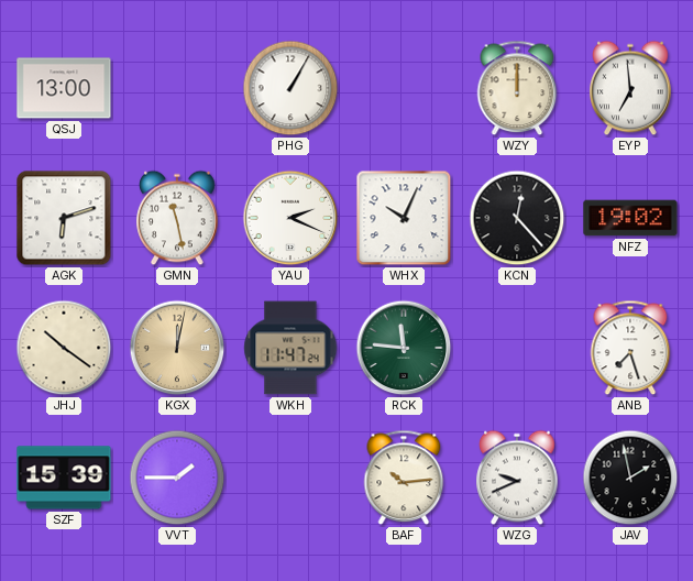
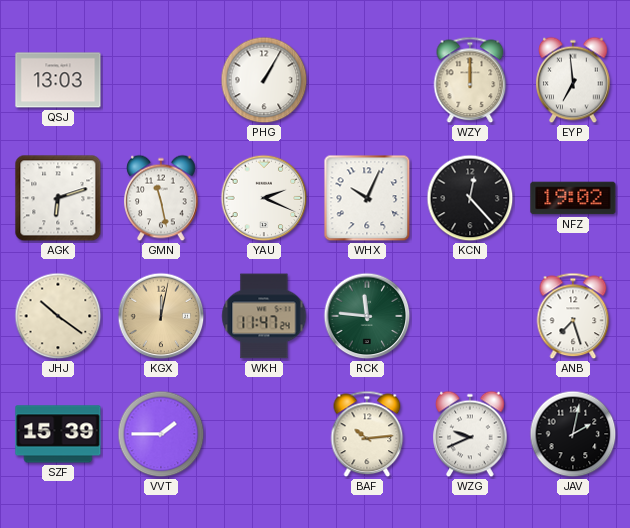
QSJ: 13:00 -> 13:03
JAV: 1:58 -> 2:02
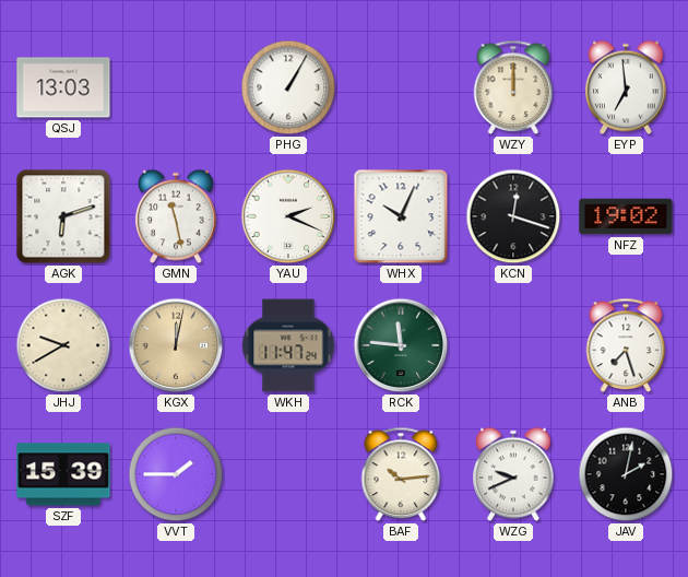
KCN: 12:23 -> 12:18
JHJ: 10:21 -> 9:40
